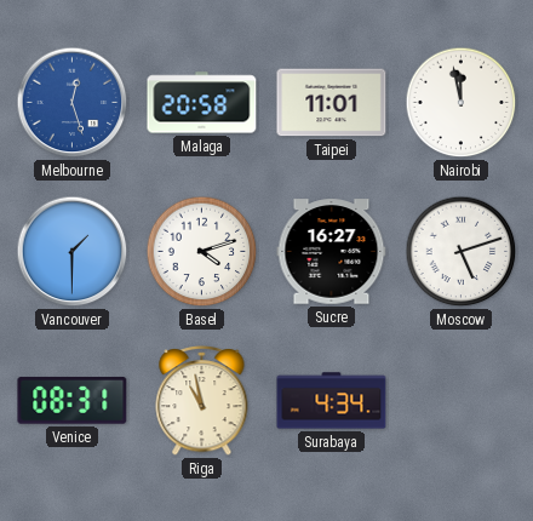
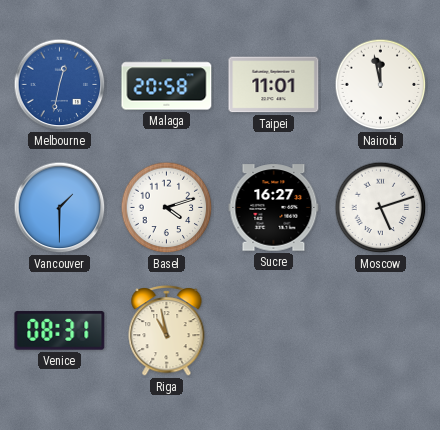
Melbourne: 12:27 -> 12:32
Surabaya: 4:34 -> none
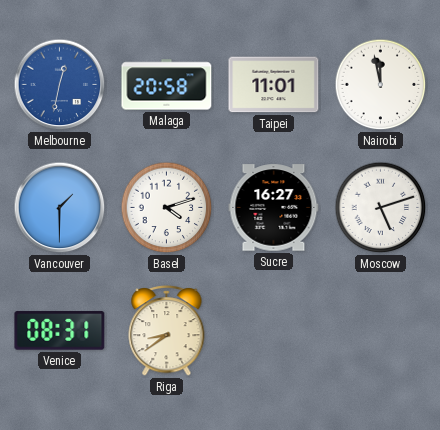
Riga: 10:58 -> 8:39
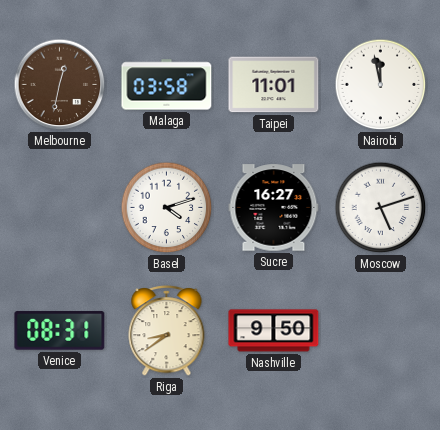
Melbourne dial: blue -> brown
Malaga: 20:58 -> 03:58
Vancouver: 1:30 -> none
Nashville: none -> 9:50
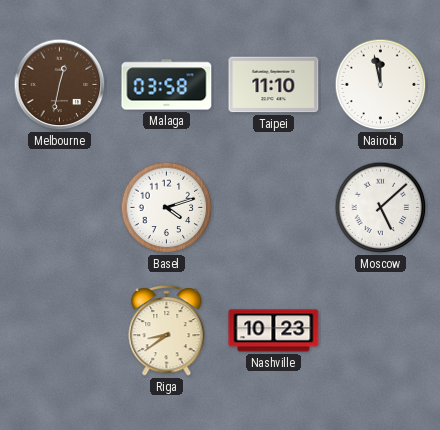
Taipei: 11:01 -> 11:10
Sucre: 16:27 -> none
Moscow: 5:12 -> 5:08
Venice: 08:31 -> none
Nashville: 9:50 -> 10:23
